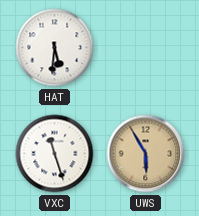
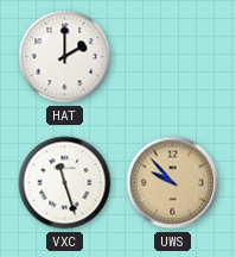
HAT: 5:31 -> 2:00
UWS: 5:55 -> 9:53
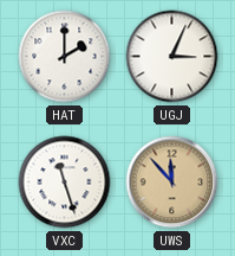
UGJ: none -> 3:04
UWS: 9:53 -> 11:53
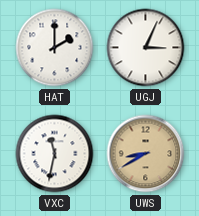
VXC: 11:27 -> 11:32
UWS: 11:53 -> 8:40
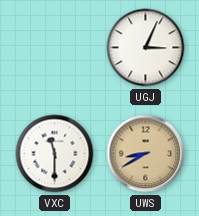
HAT: 2:00 -> none
VXC: 11:32 -> 11:30
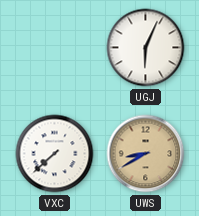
UGJ: 3:04 -> 6:04
VXC: 11:30 -> 7:38
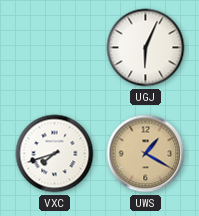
VXC: 7:38 -> 7:42
UWS: 8:40 -> 1:20
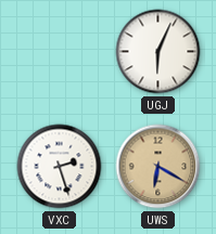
VXC: 7:42 -> 2:27
UWS: 1:20 -> 6:20
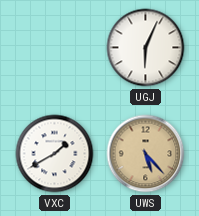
VXC: 2:27 -> 1:40
UWS: 6:20 -> 5:23
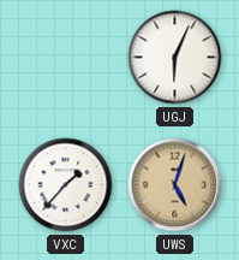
VXC: 1:40 -> 1:37
UWS: 5:23 -> 5:03
